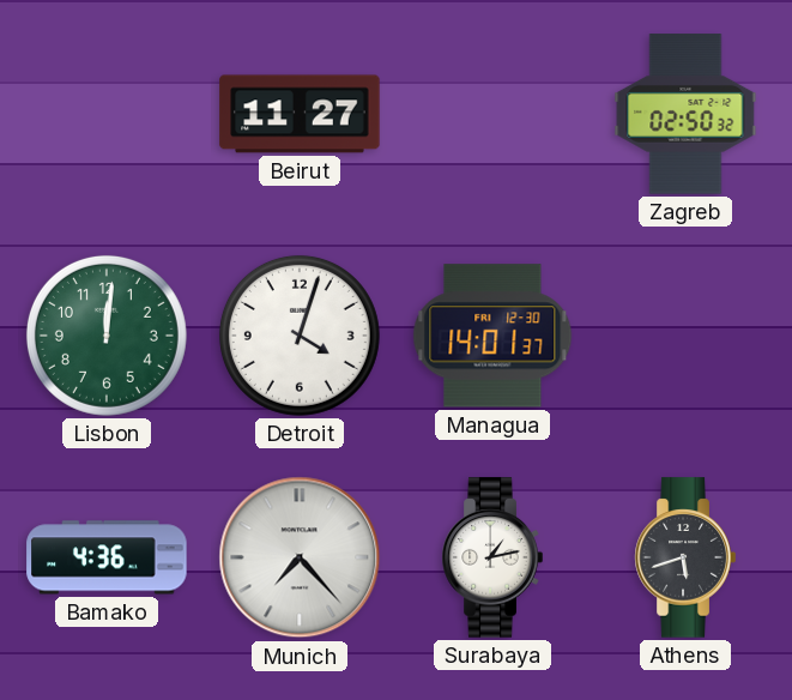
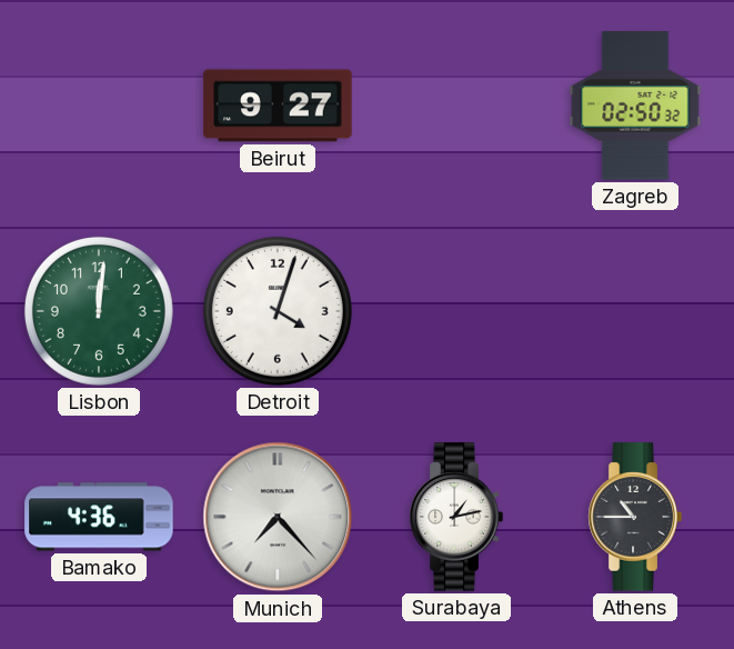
Beirut: 11:27 -> 9:27
Managua: 14:01 -> none
Athens: 5:42 -> 10:45
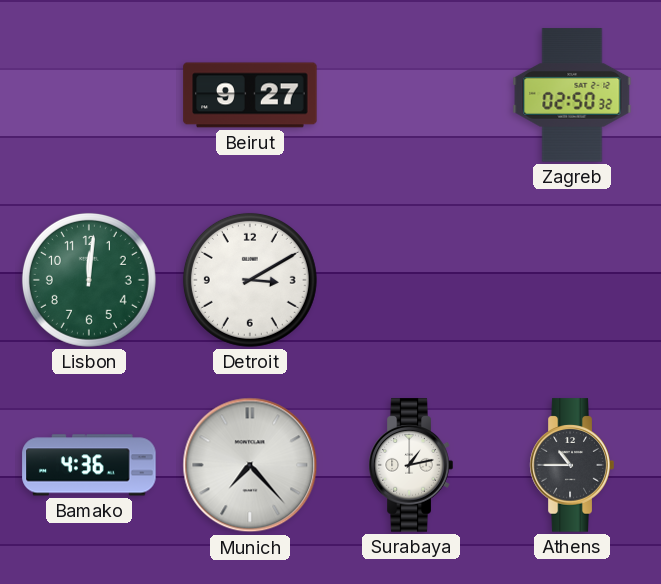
Detroit: 4:03 -> 3:10
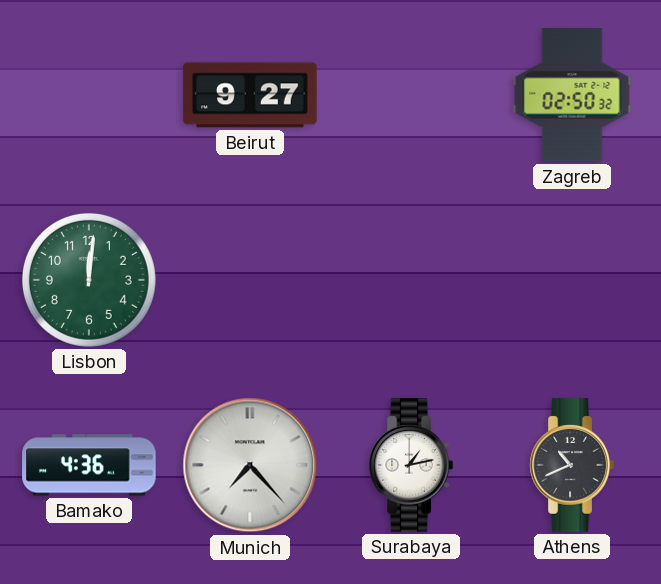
Detroit: 3:10 -> none
Athens: 10:45 -> 10:41
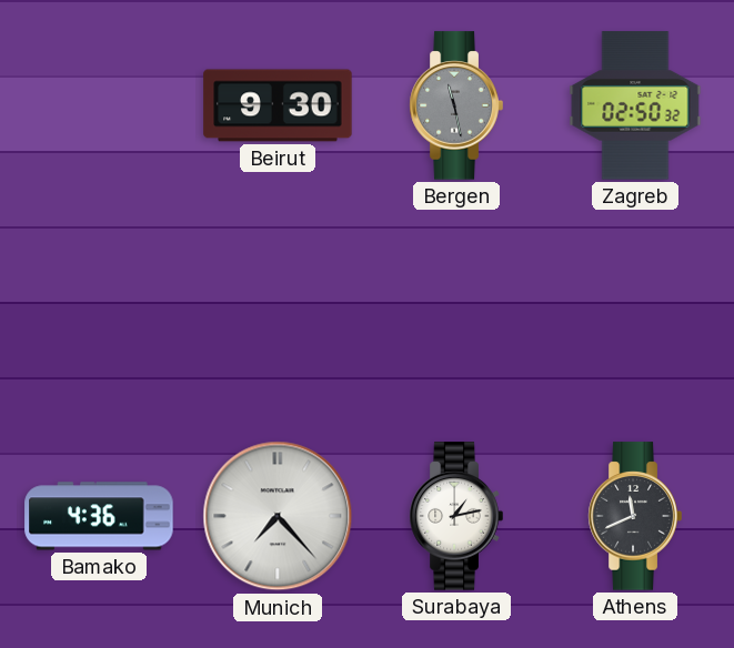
Beirut: 9:27 -> 9:30
Bergen: none -> 11:28
Lisbon: 12:01 -> none
Athens: 10:41 -> 11:41
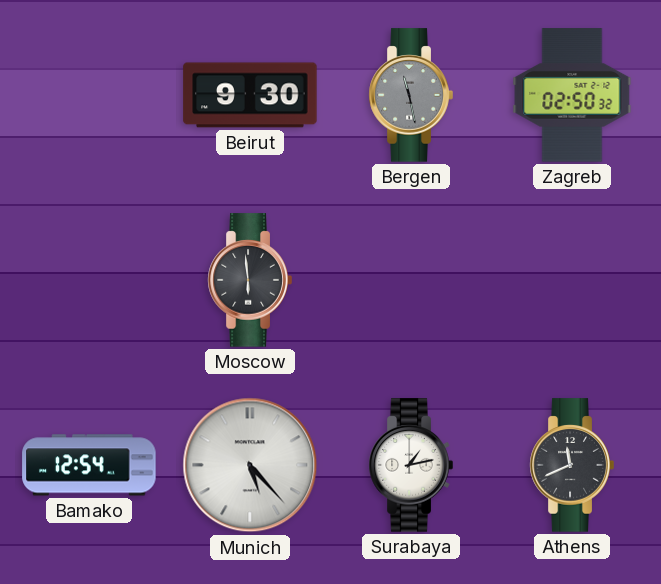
Moscow: none -> 5:59
Bamako: 4:36 -> 12:54
Munich: 7:23 -> 5:23
